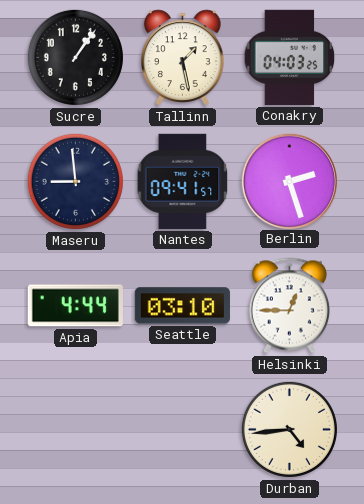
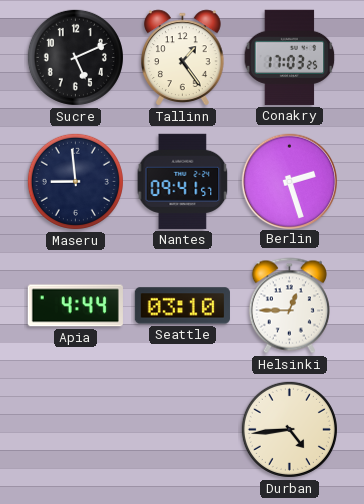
Sucre: 1:06 -> 5:11
Tallinn: 1:28 -> 1:24
Conakry: 04:03 -> 17:03
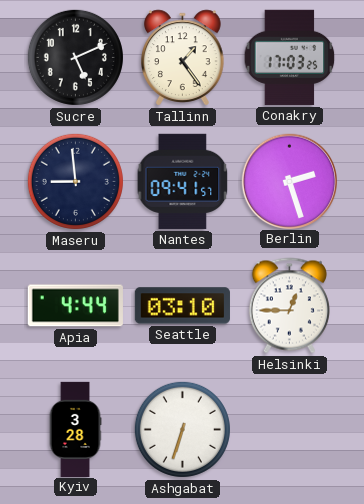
Kyiv: none -> 3:28
Ashgabat: none -> 6:33
Durban: 4:44 -> none
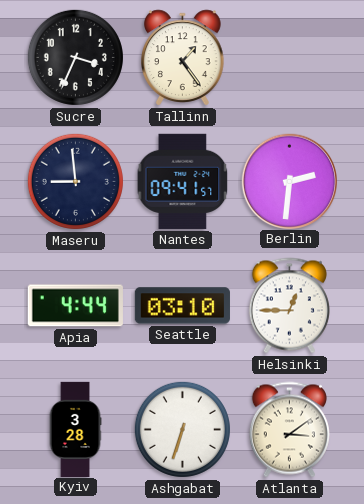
Sucre: 5:11 -> 3:34
Conakry: 17:03 -> none
Berlin: 2:27 -> 2:31
Atlanta: none -> 3:09
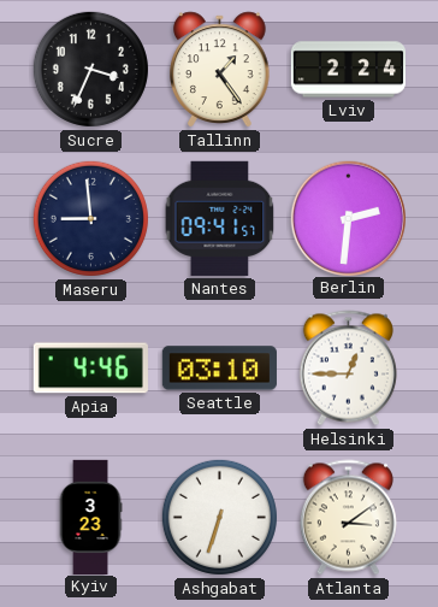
Lviv: none -> 2:24
Apia: 4:44 -> 4:46
Kyiv: 3:28 -> 3:23
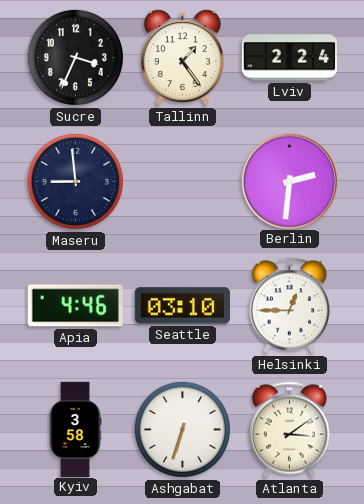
Nantes: 09:41 -> none
Kyiv: 3:23 -> 3:58
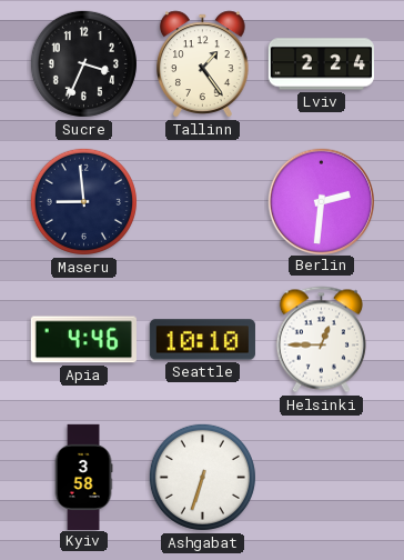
Seattle: 03:10 -> 10:10
Atlanta: 3:09 -> none
